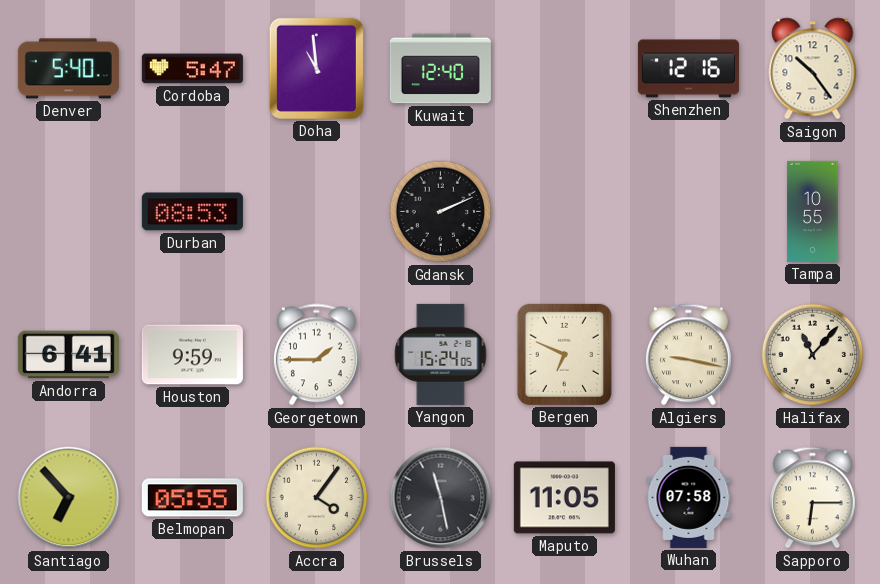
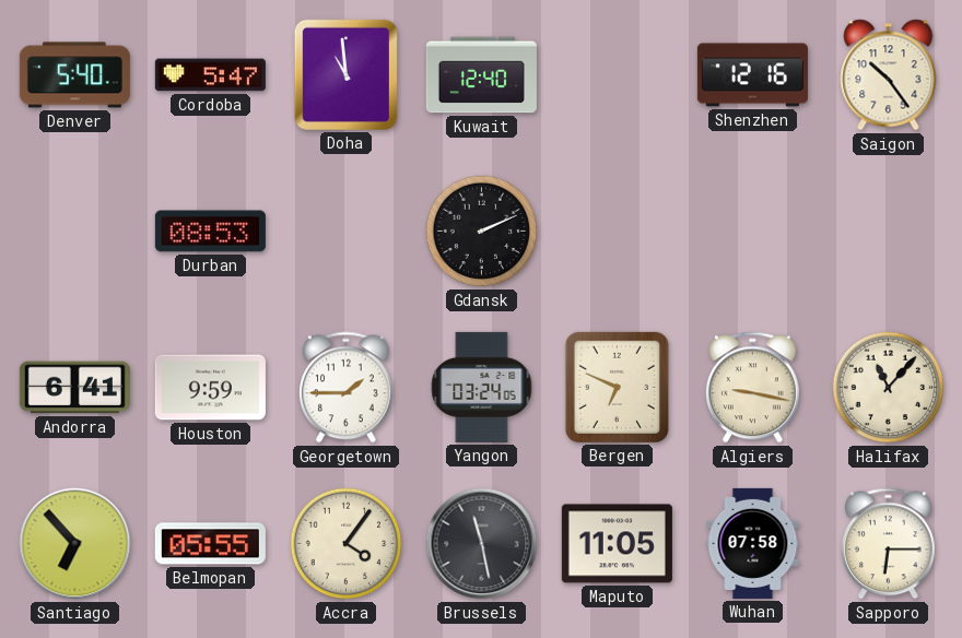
Tampa: 10:55 -> none
Yangon: 15:24 -> 03:24
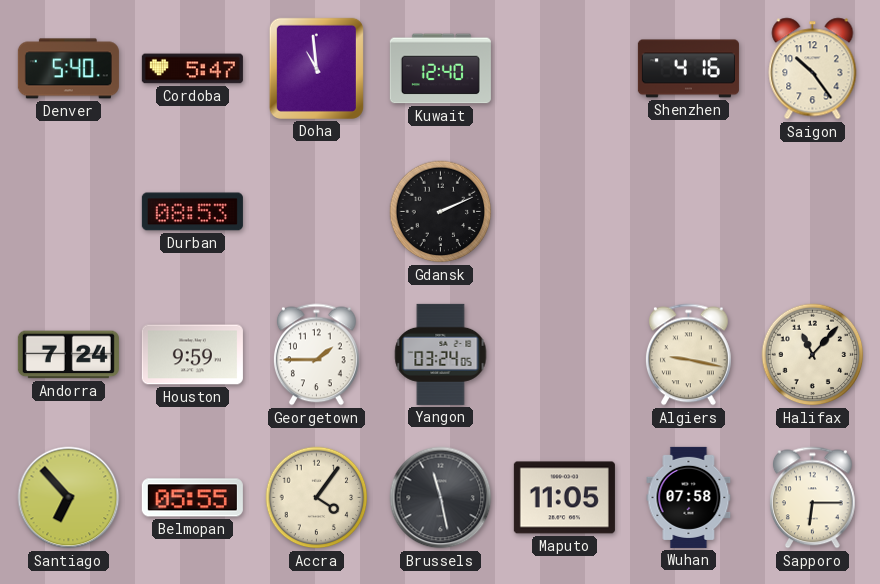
Shenzhen: 12:16 -> 4:16
Andorra: 6:41 -> 7:24
Bergen: 6:49 -> none
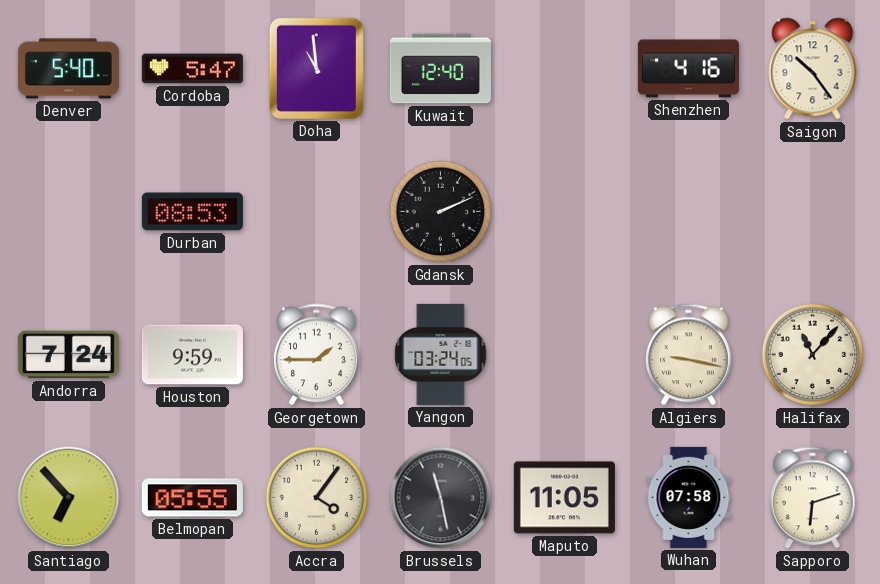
Sapporo: 6:15 -> 6:12
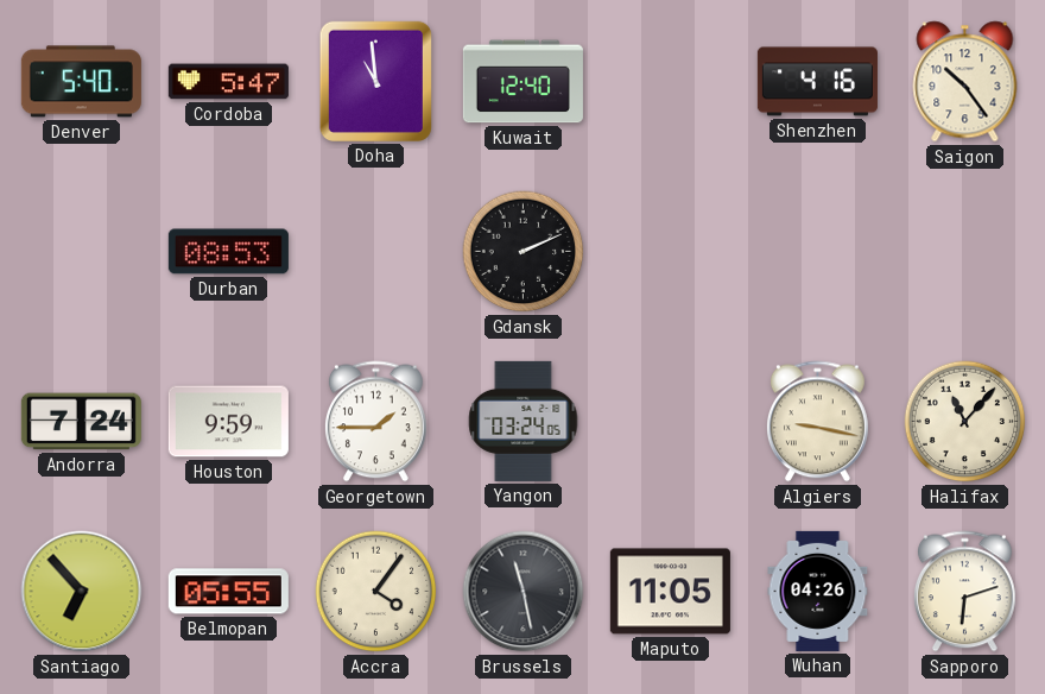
Wuhan: 07:58 -> 04:26
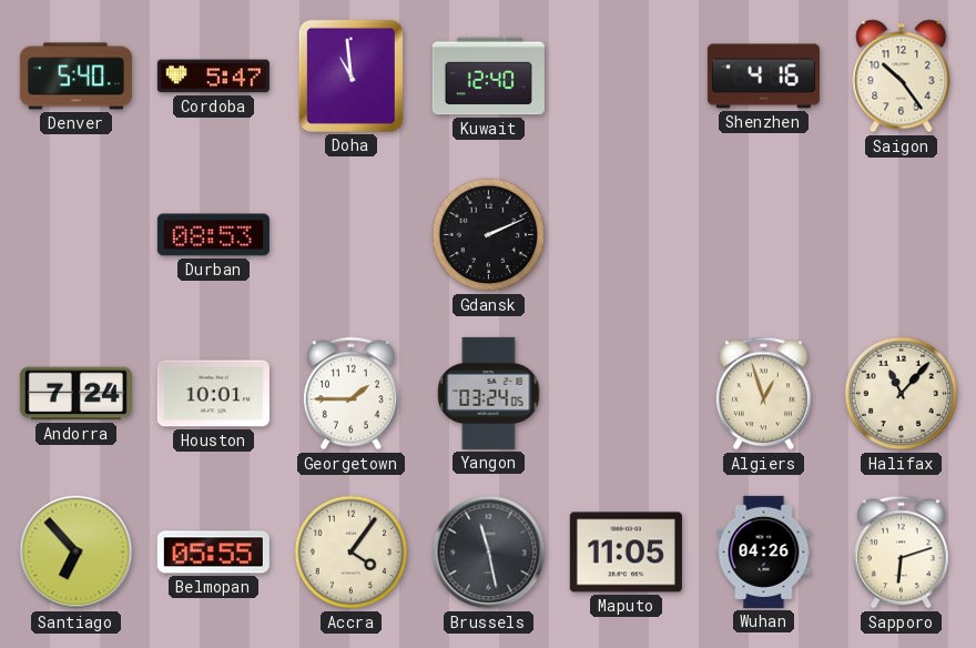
Houston: 9:59 -> 10:01
Algiers: 9:17 -> 12:57
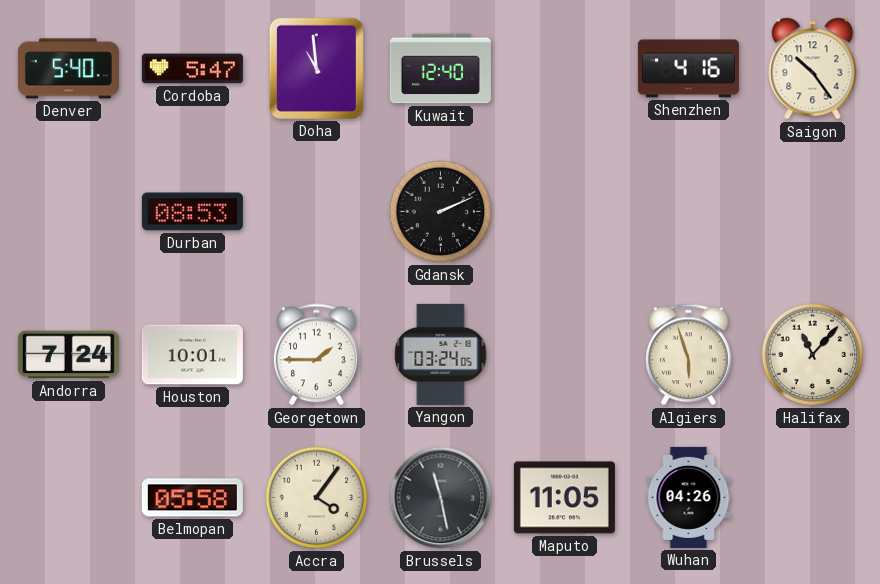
Algiers: 12:57 -> 5:57
Santiago: 6:53 -> none
Belmopan: 05:55 -> 05:58
Sapporo: 6:12 -> none
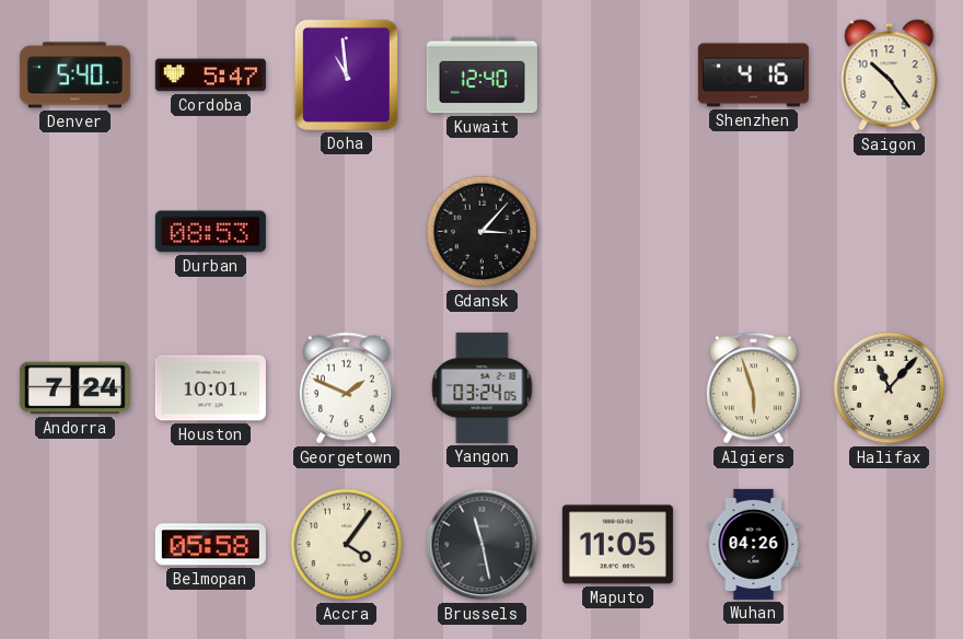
Gdansk: 2:11 -> 3:07
Georgetown: 1:45 -> 1:49
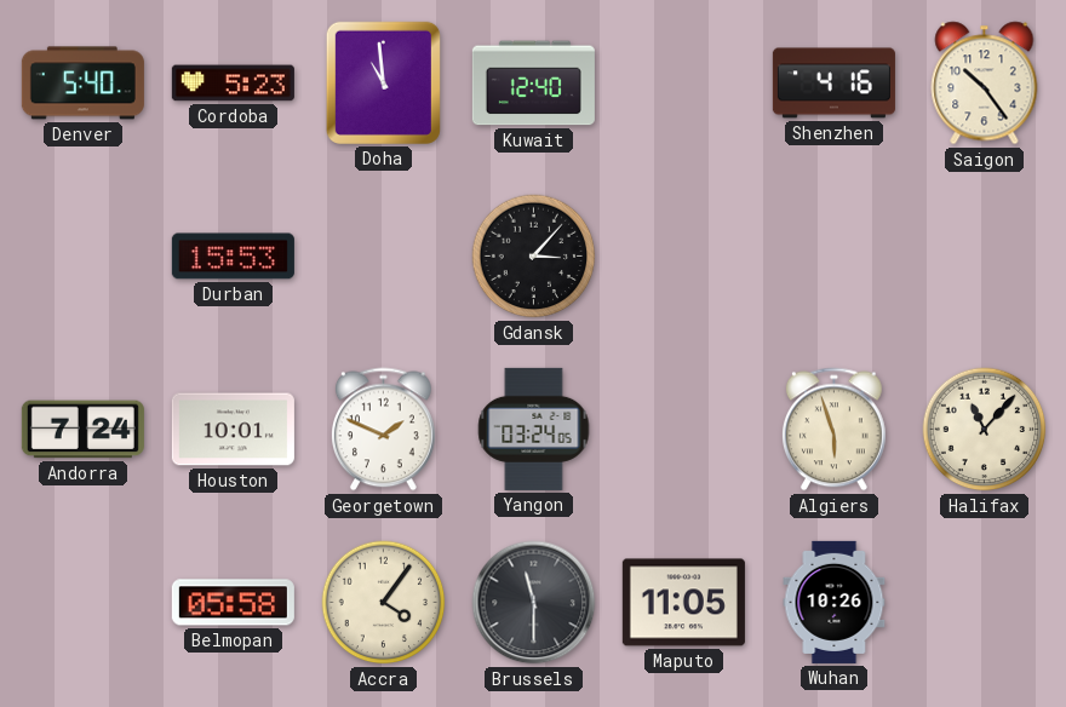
Cordoba: 5:47 -> 5:23
Durban: 08:53 -> 15:53
Brussels: 11:28 -> 11:30
Wuhan: 04:26 -> 10:26
